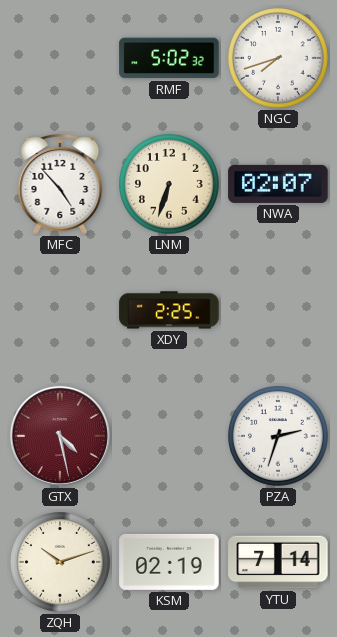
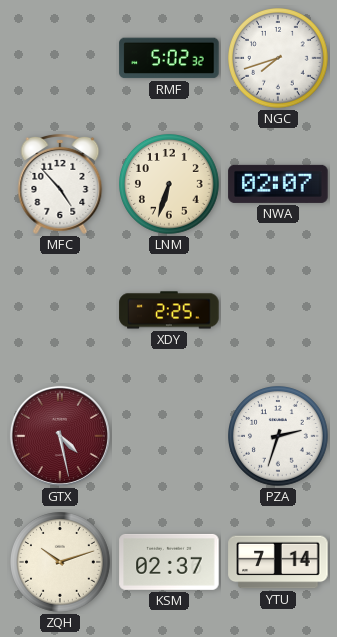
KSM: 02:19 -> 02:37
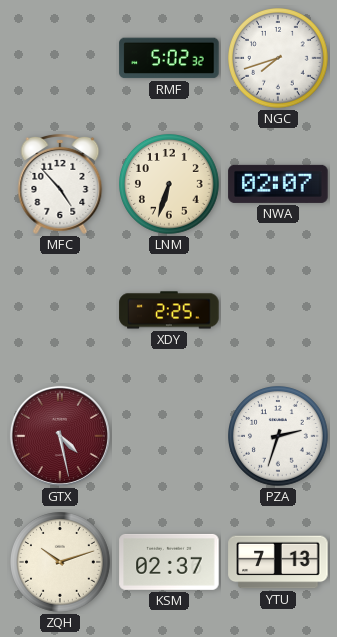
YTU: 7:14 -> 7:13
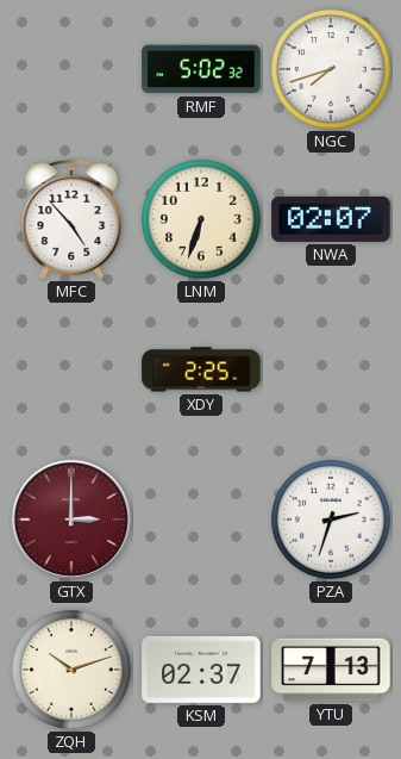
GTX: 4:28 -> 3:00
